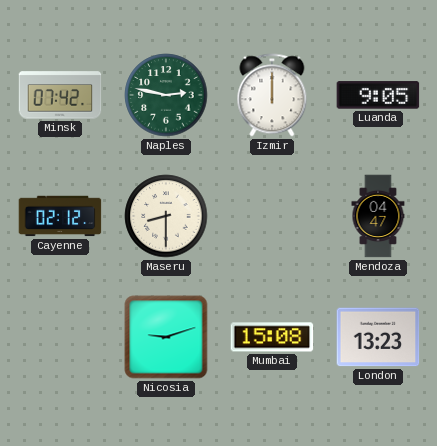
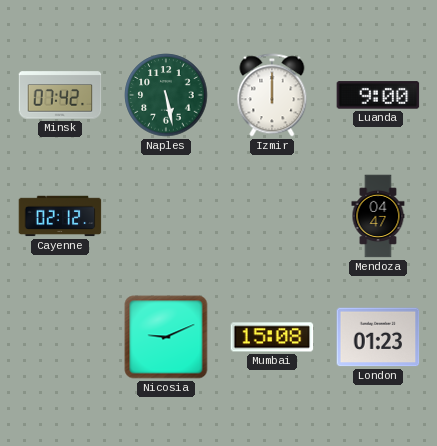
Naples: 2:47 -> 5:28
Luanda: 9:05 -> 9:00
Maseru: 8:30 -> none
Nicosia: 9:12 -> 9:11
London: 13:23 -> 01:23
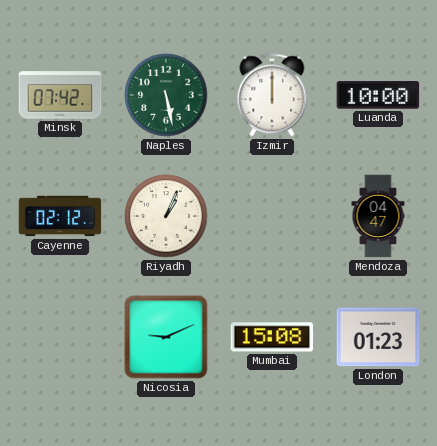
Luanda: 9:00 -> 10:00
Riyadh: none -> 1:04
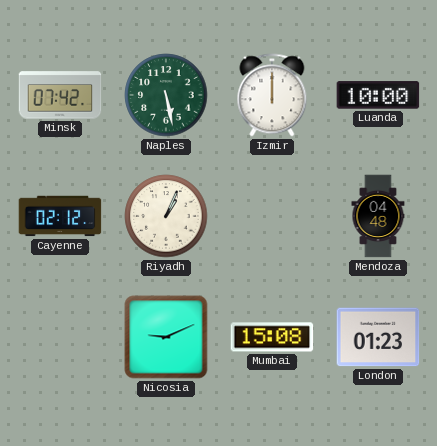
Mendoza: 04:47 -> 04:48
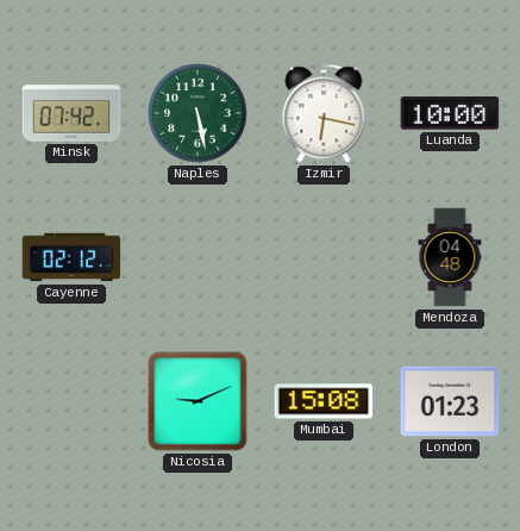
Izmir: 12:00 -> 6:17
Riyadh: 1:04 -> none
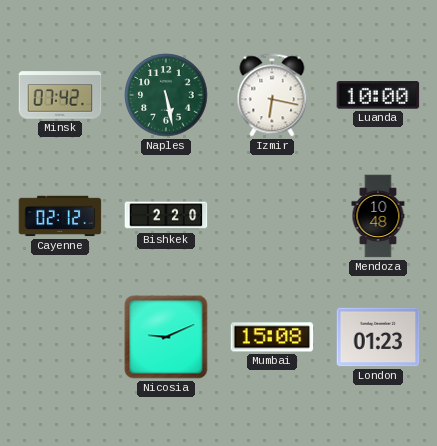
Bishkek: none -> 2:20
Mendoza: 04:48 -> 10:48
